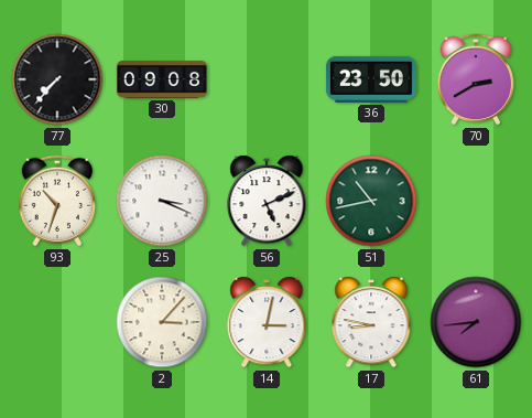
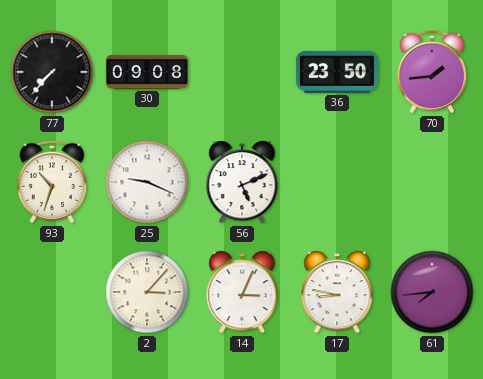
70: 2:40 -> 1:44
25: 3:19 -> 9:19
51: 10:43 -> none
14: 3:02 -> 3:04
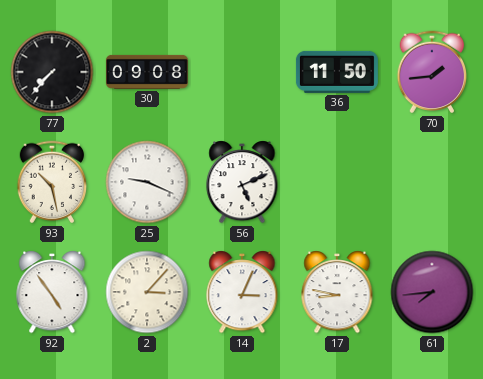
36: 23:50 -> 11:50
93: 10:33 -> 10:28
92: none -> 4:54
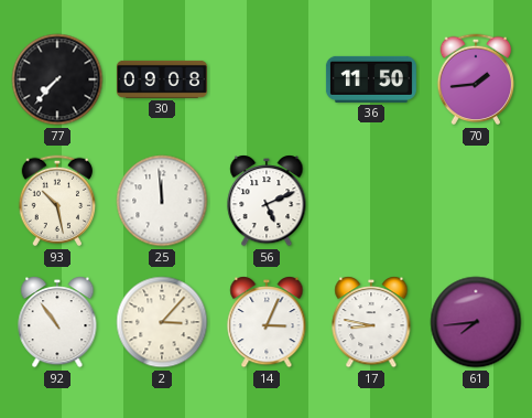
25: 9:19 -> 11:59
92: 4:54 -> 10:54
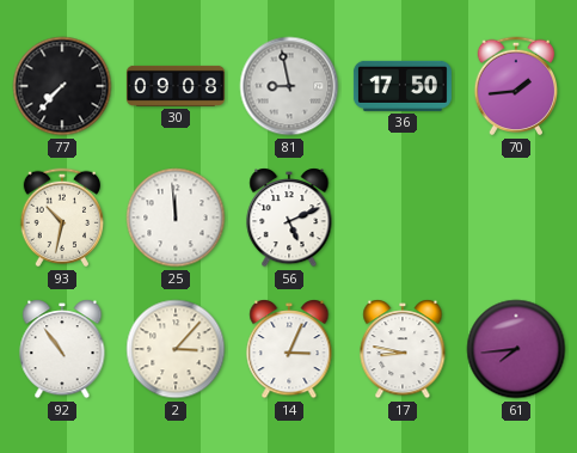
81: none -> 8:58
36: 11:50 -> 17:50
93: 10:28 -> 10:32
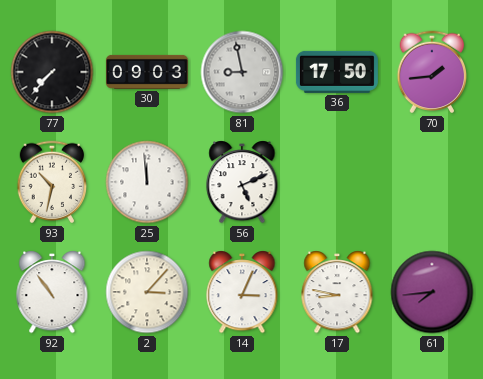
30: 09:08 -> 09:03
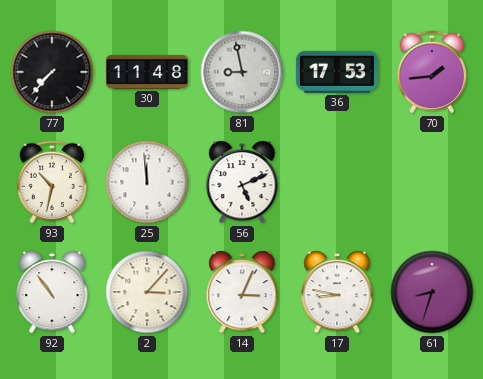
30: 09:03 -> 11:48
36: 17:50 -> 17:53
61: 7:44 -> 8:33
